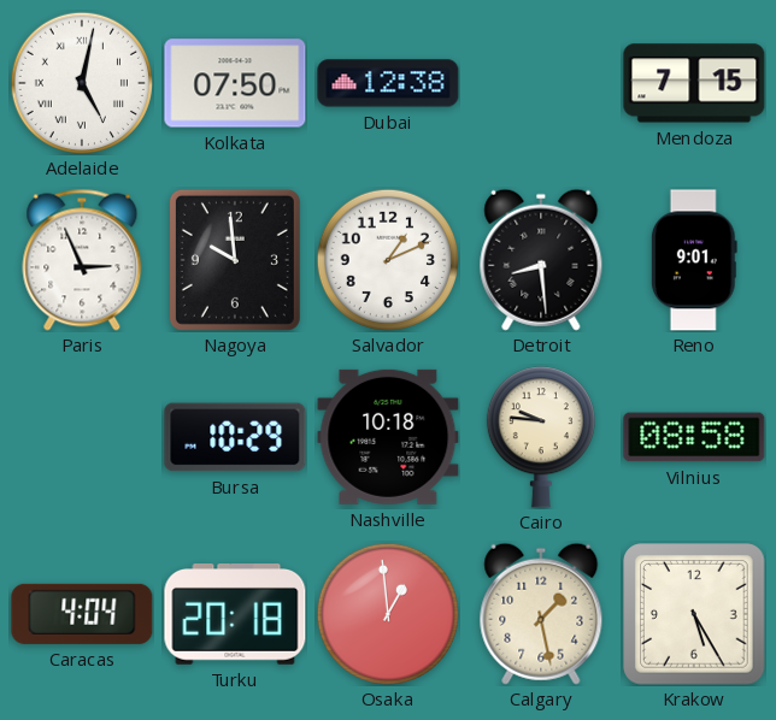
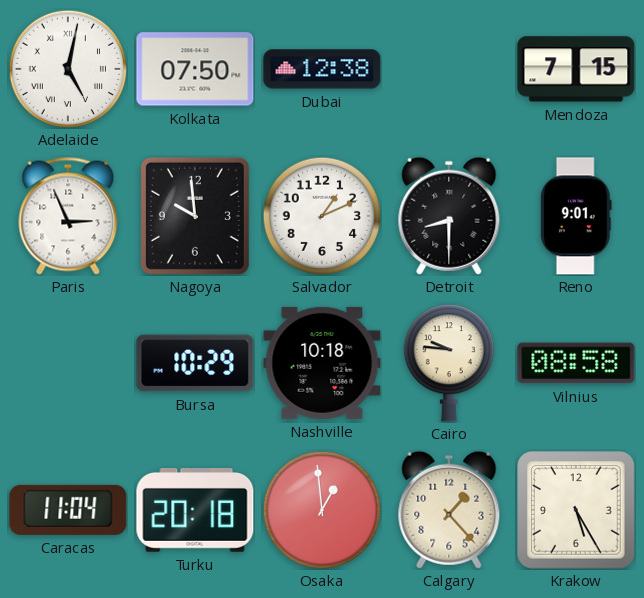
Detroit: 8:29 -> 8:30
Caracas: 4:04 -> 11:04
Calgary: 1:28 -> 1:23
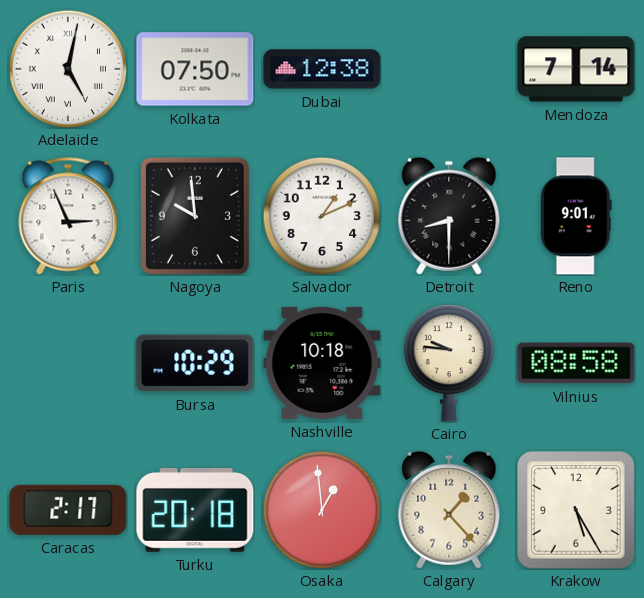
Mendoza: 7:15 -> 7:14
Caracas: 11:04 -> 2:17
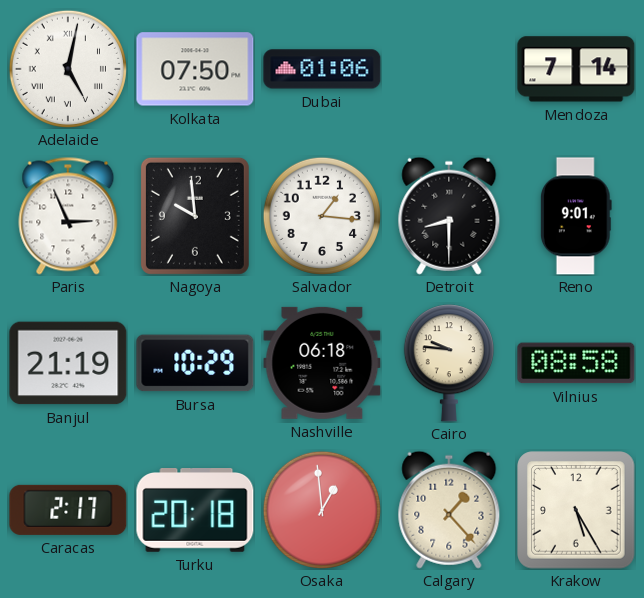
Dubai: 12:38 -> 01:06
Salvador: 1:11 -> 1:16
Banjul: none -> 21:19
Nashville: 10:18 -> 06:18
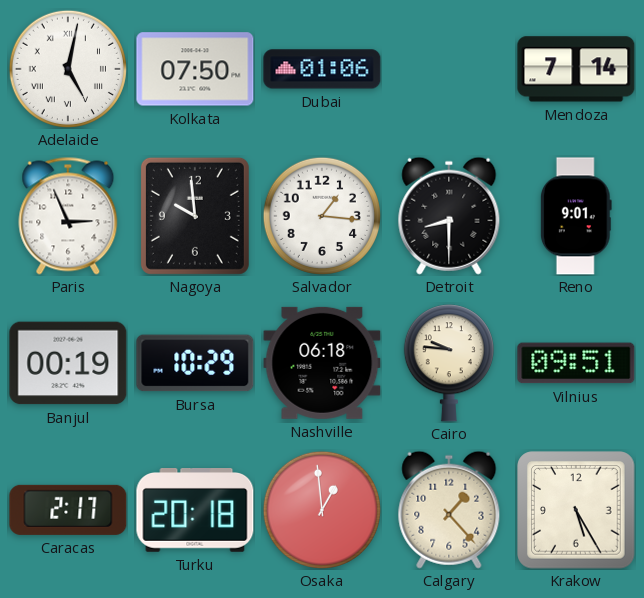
Banjul: 21:19 -> 00:19
Vilnius: 08:58 -> 09:51
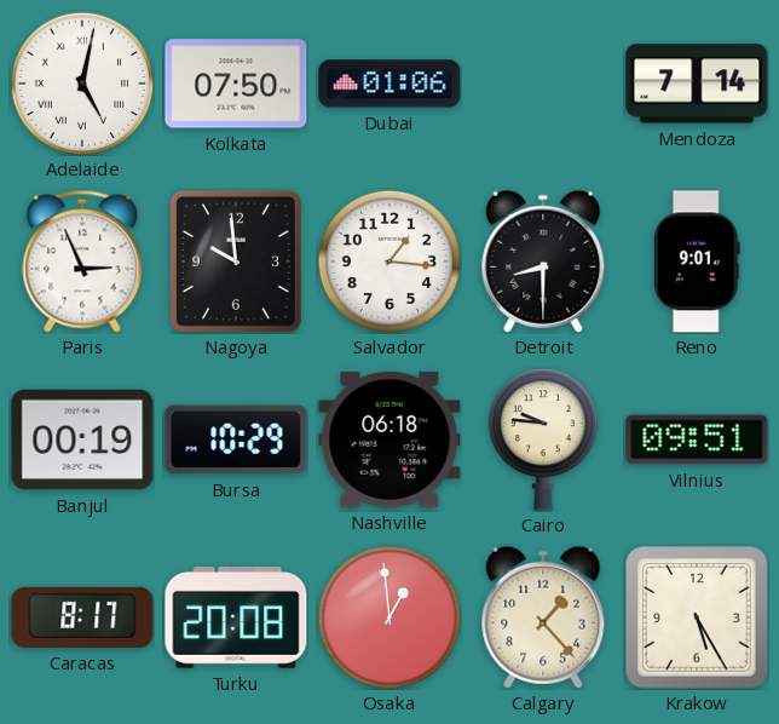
Caracas: 2:17 -> 8:17
Turku: 20:18 -> 20:08
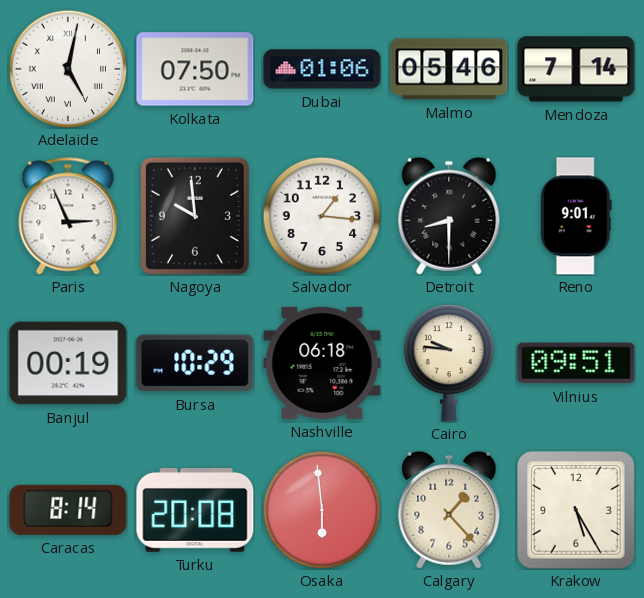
Malmo: none -> 05:46
Caracas: 8:17 -> 8:14
Osaka: 12:59 -> 5:59
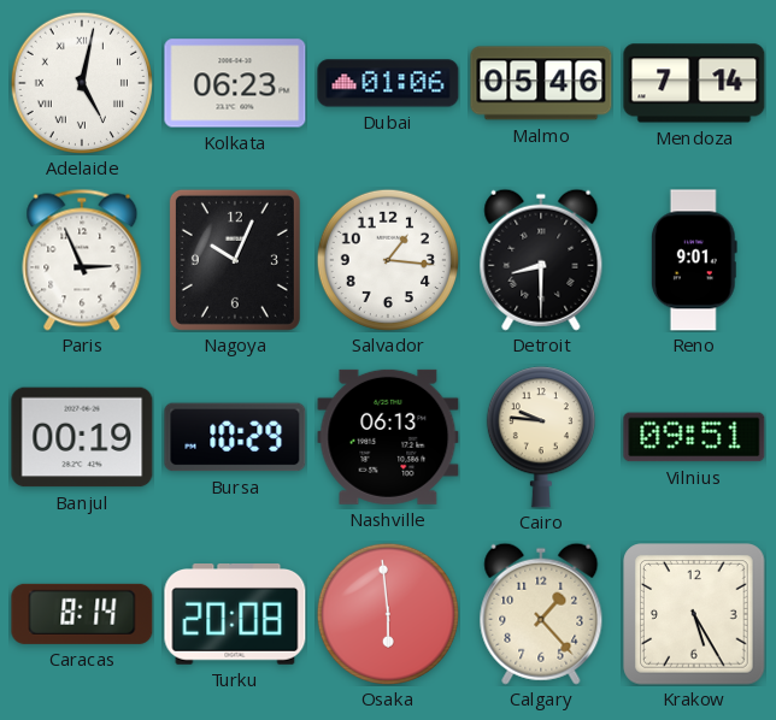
Kolkata: 07:50 -> 06:23
Nagoya: 9:59 -> 10:04
Nashville: 06:18 -> 06:13
